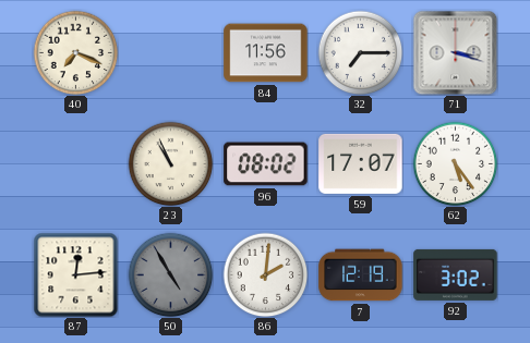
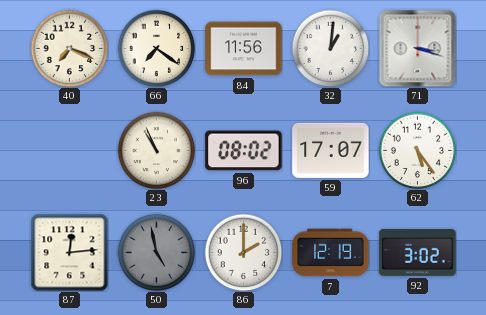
66: none -> 7:21
32: 7:15 -> 1:01
50: 4:55 -> 4:58
86: 2:01 -> 2:00
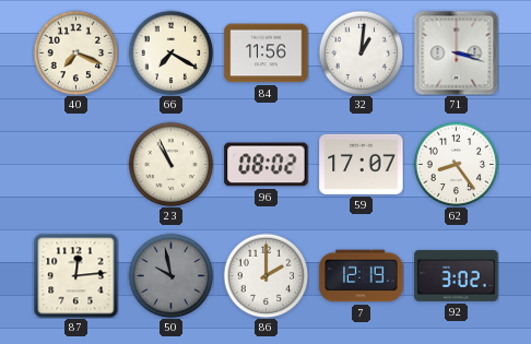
66: 7:21 -> 7:20
62: 5:24 -> 8:24
50: 4:58 -> 9:58
